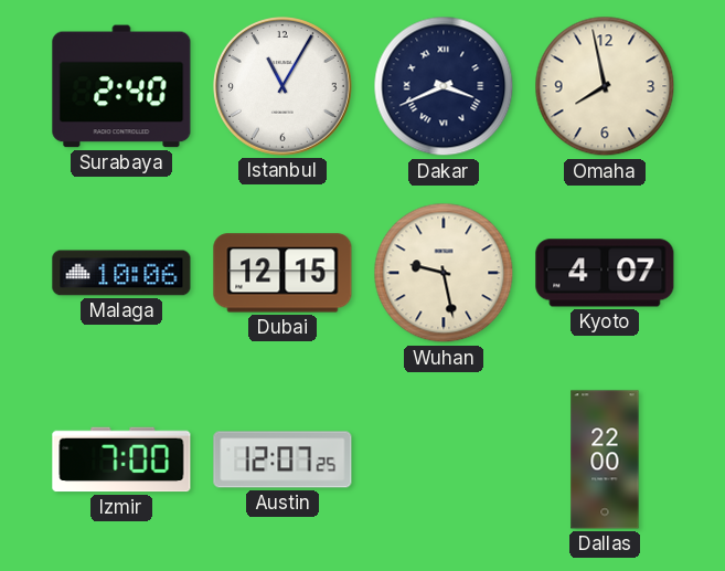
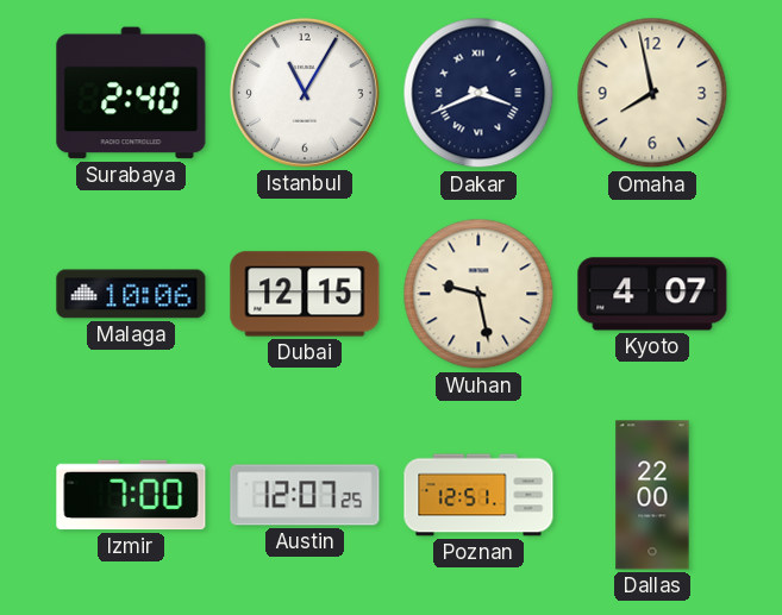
Poznan: none -> 12:51
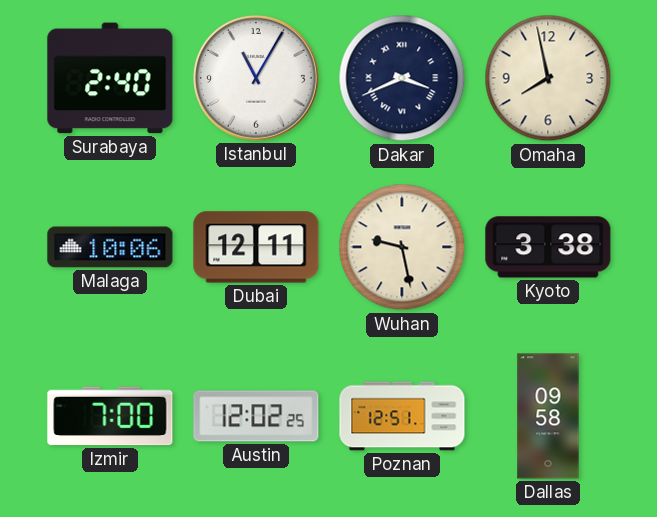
Dubai: 12:15 -> 12:11
Kyoto: 4:07 -> 3:38
Austin: 12:07 -> 12:02
Dallas: 22:00 -> 09:58
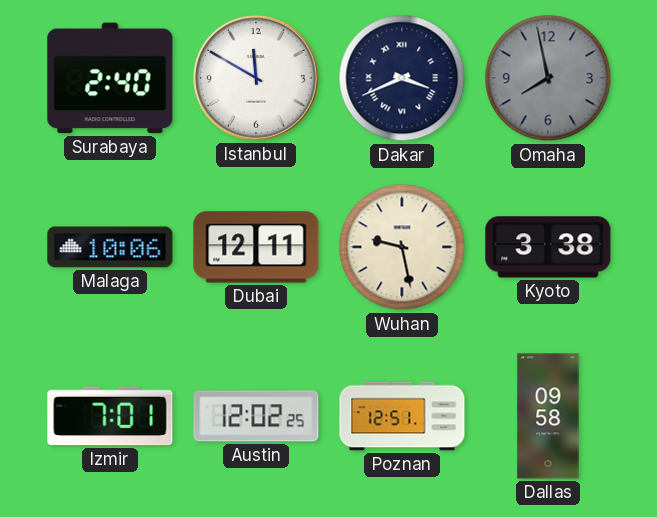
Istanbul: 11:05 -> 11:50
Omaha dial: cream -> grey
Izmir: 7:00 -> 7:01
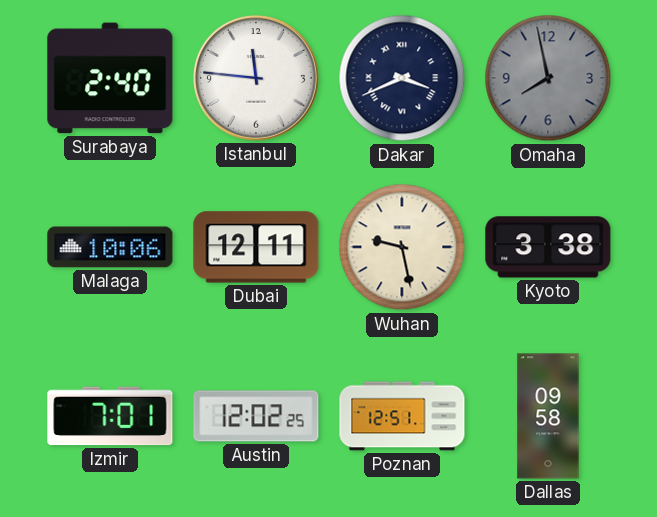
Istanbul: 11:50 -> 11:46
